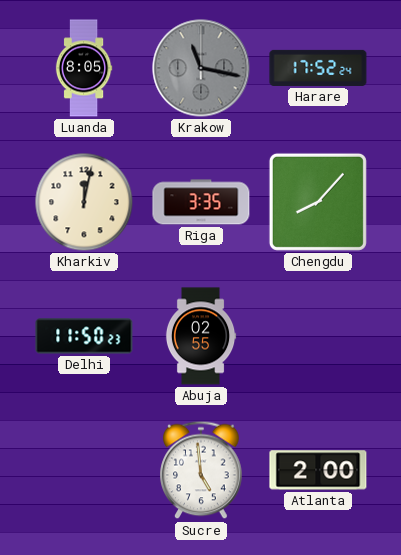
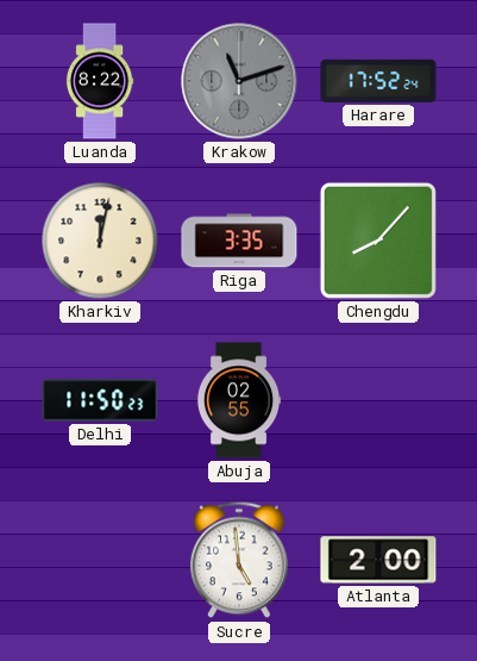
Luanda: 8:05 -> 8:22
Krakow: 11:17 -> 11:12
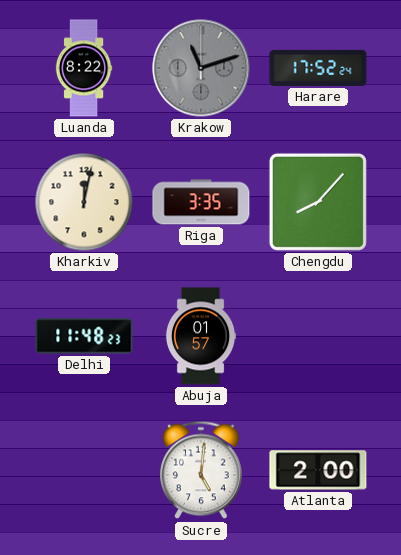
Delhi: 11:50 -> 11:48
Abuja: 02:55 -> 01:57
Sucre: 4:59 -> 5:01
